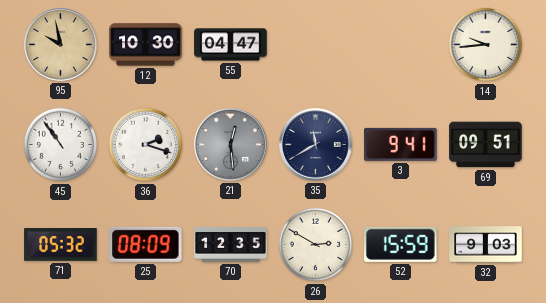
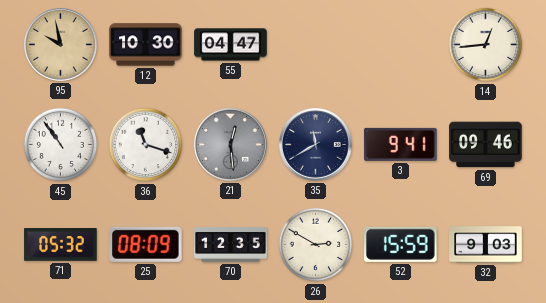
14: 9:44 -> 12:44
36: 2:18 -> 11:18
69: 09:51 -> 09:46
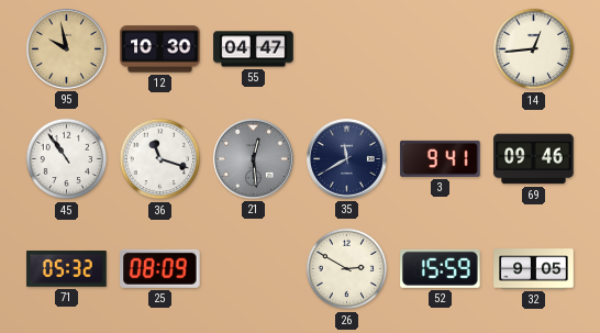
70: 12:35 -> none
32: 9:03 -> 9:05
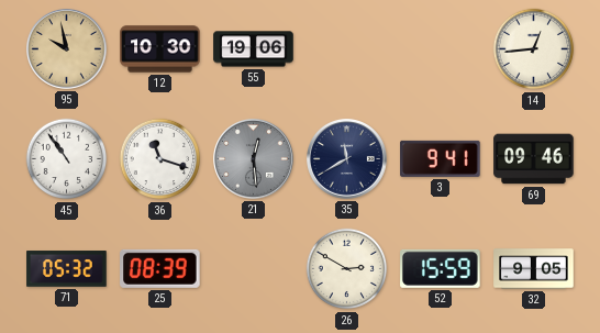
55: 04:47 -> 19:06
25: 08:09 -> 08:39
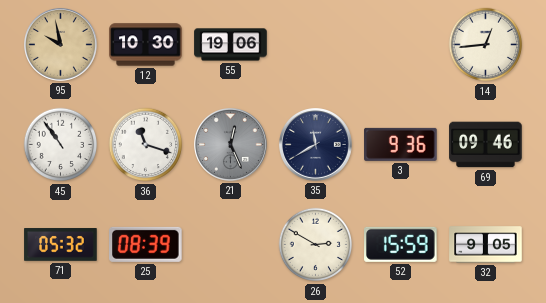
21: 12:29 -> 12:26
3: 9:41 -> 9:36
